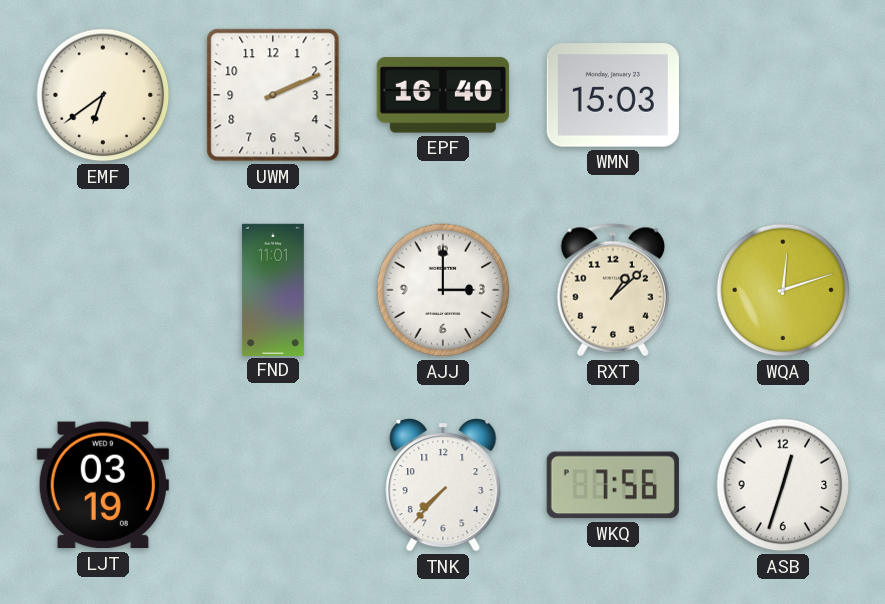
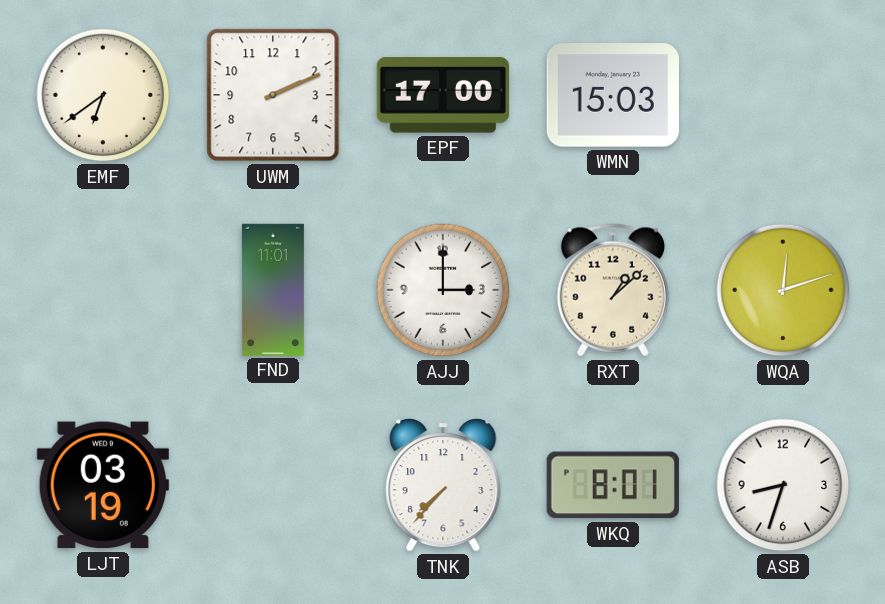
EPF: 16:40 -> 17:00
WKQ: 7:56 -> 8:01
ASB: 12:33 -> 8:33
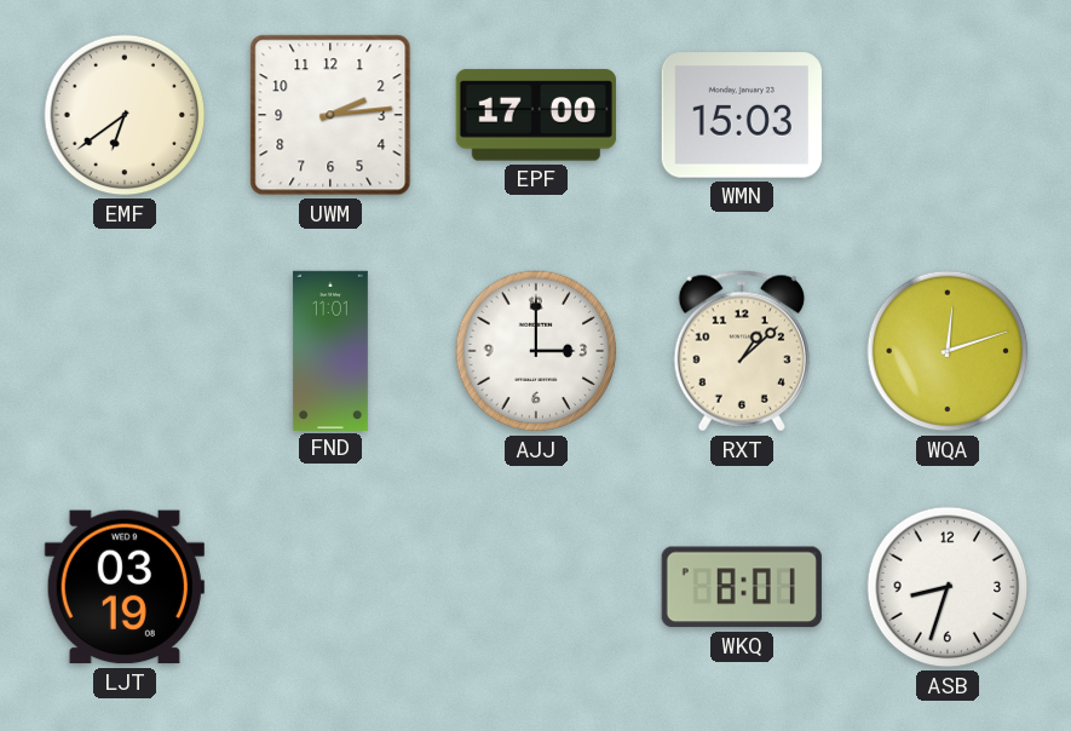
UWM: 2:11 -> 2:14
TNK: 7:37 -> none
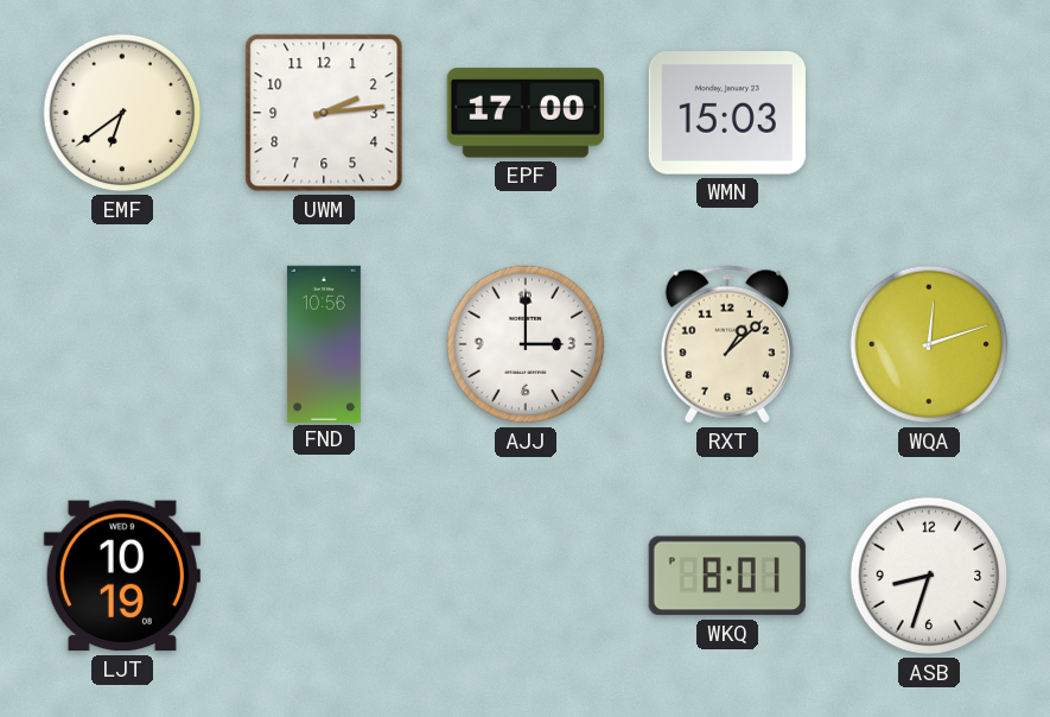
FND: 11:01 -> 10:56
LJT: 03:19 -> 10:19
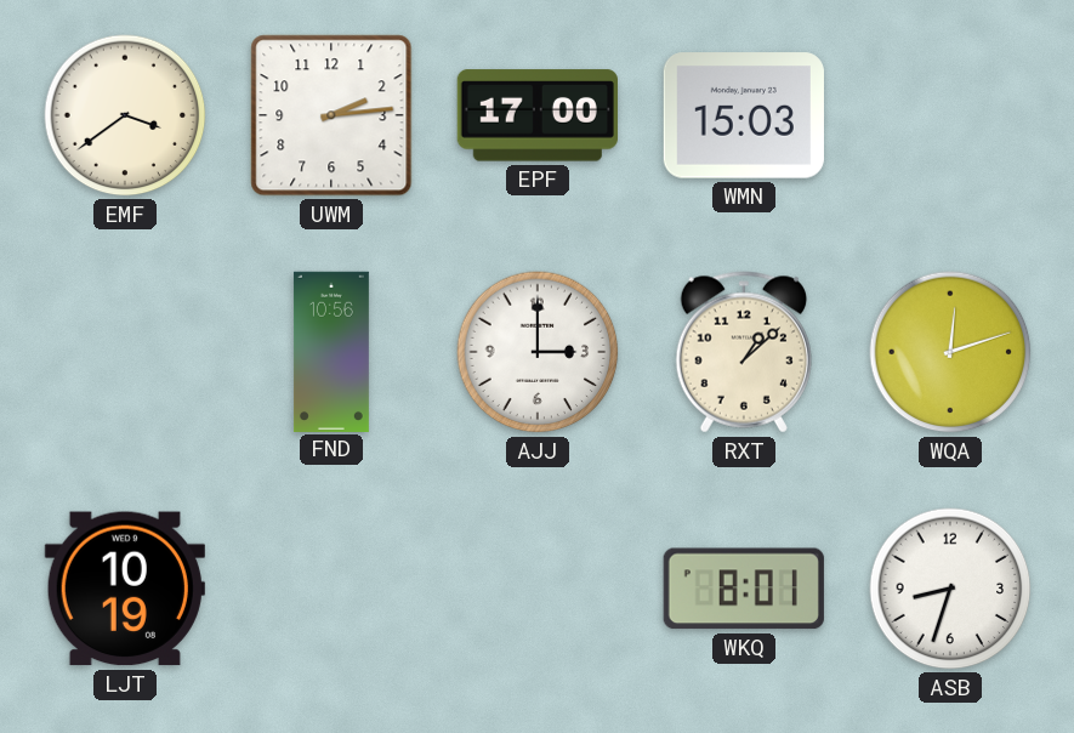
EMF: 6:39 -> 3:39
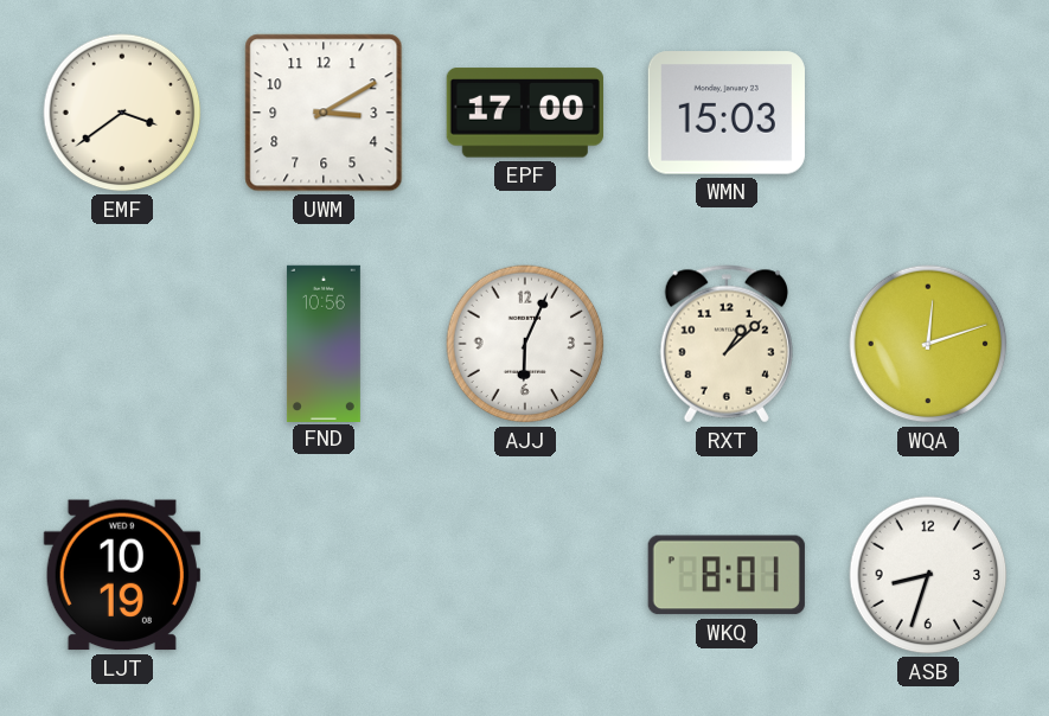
UWM: 2:14 -> 3:10
AJJ: 3:00 -> 6:04
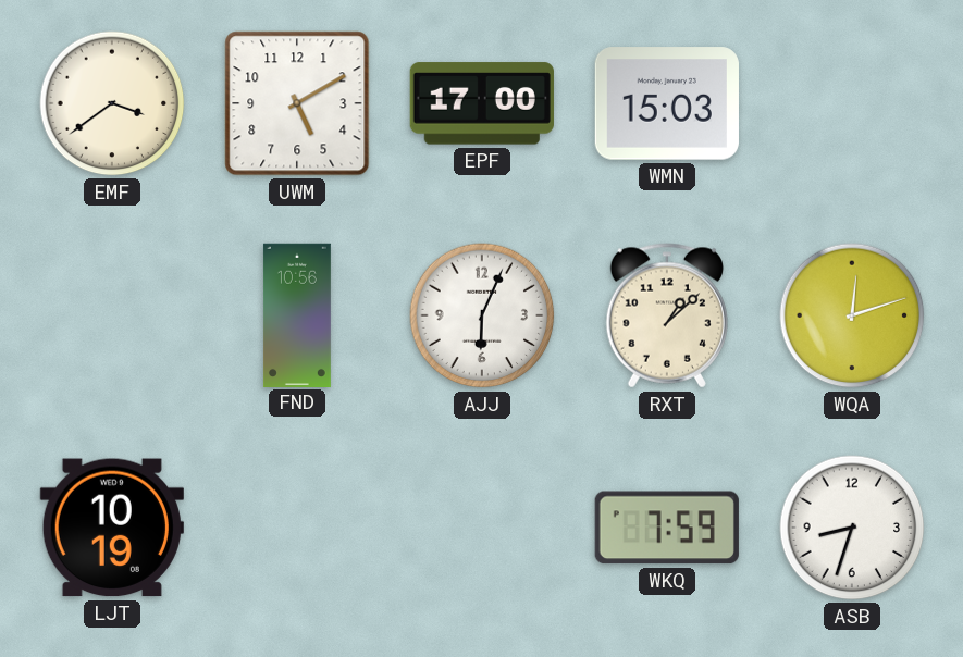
UWM: 3:10 -> 5:10
WKQ: 8:01 -> 7:59
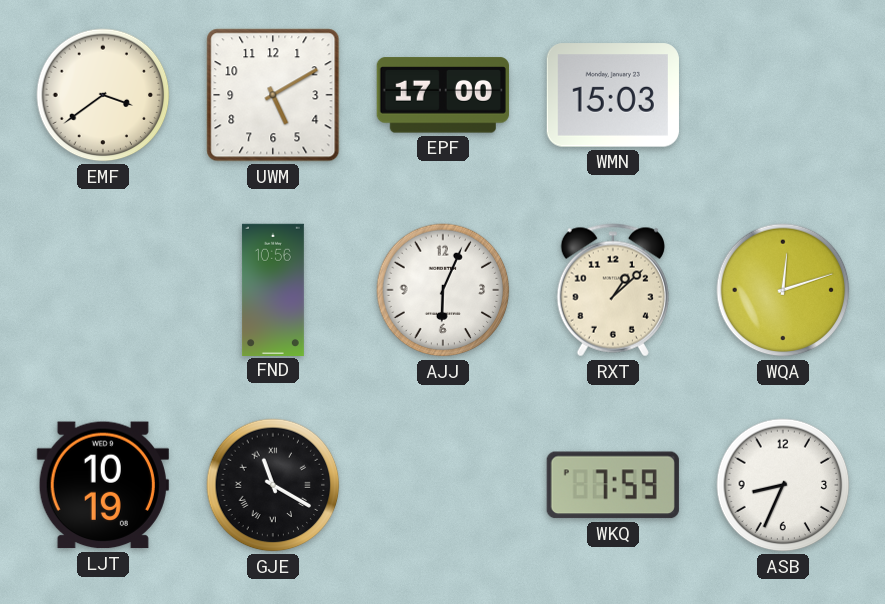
GJE: none -> 11:20
ASB: 8:33 -> 8:34
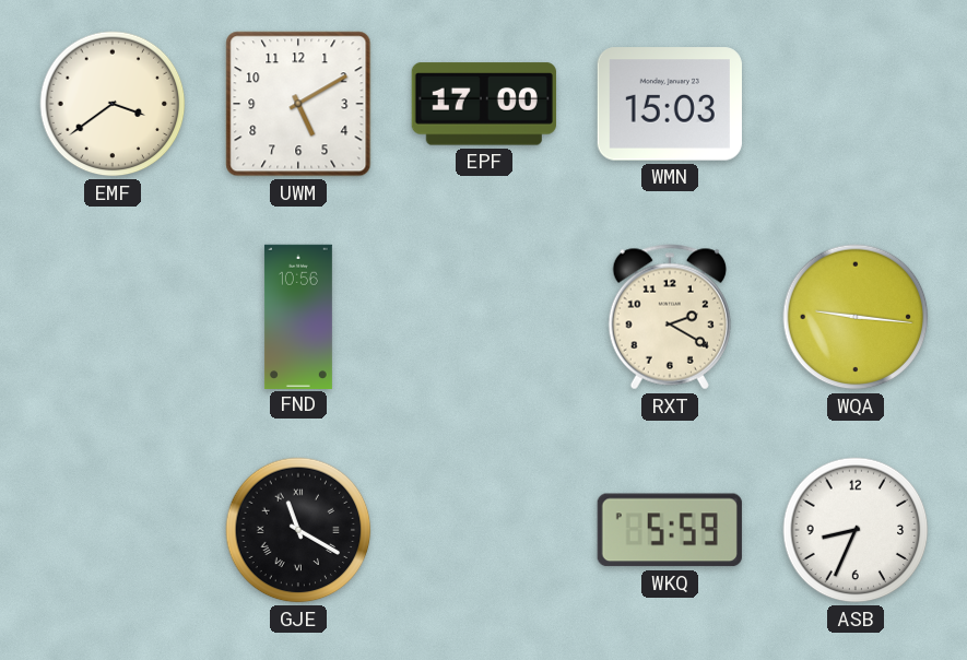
AJJ: 6:04 -> none
RXT: 1:08 -> 2:20
WQA: 12:12 -> 9:16
LJT: 10:19 -> none
WKQ: 7:59 -> 5:59
